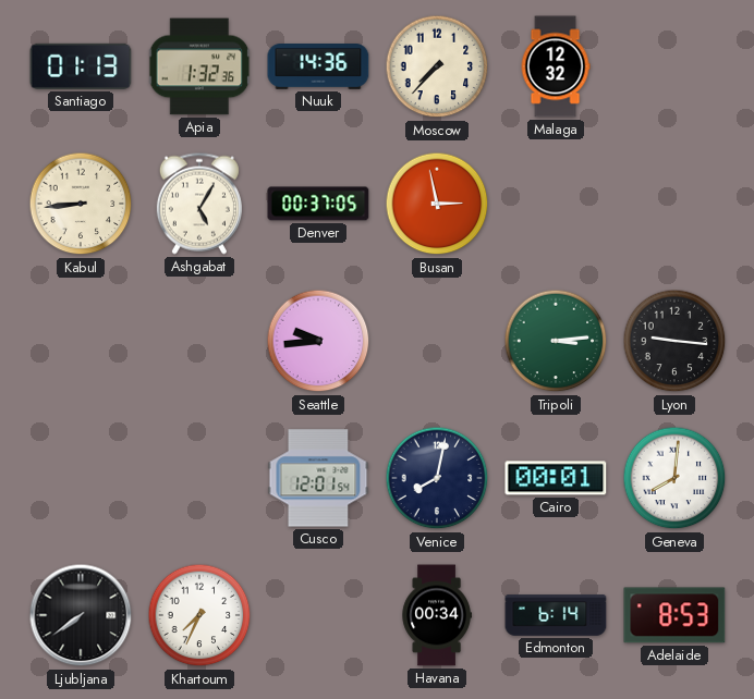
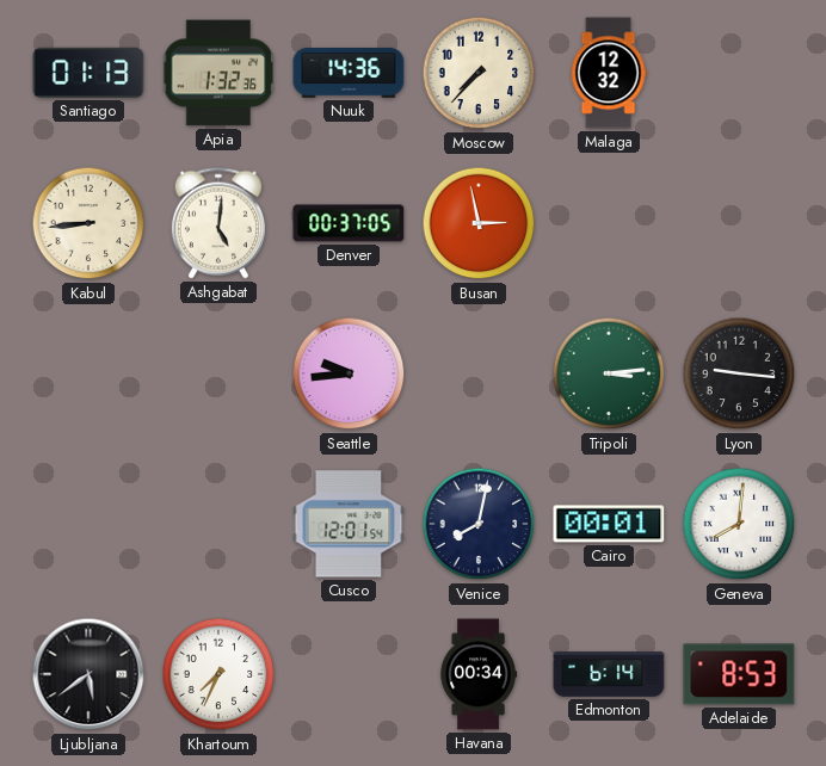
Ashgabat: 5:05 -> 5:01
Ljubljana: 7:39 -> 5:39
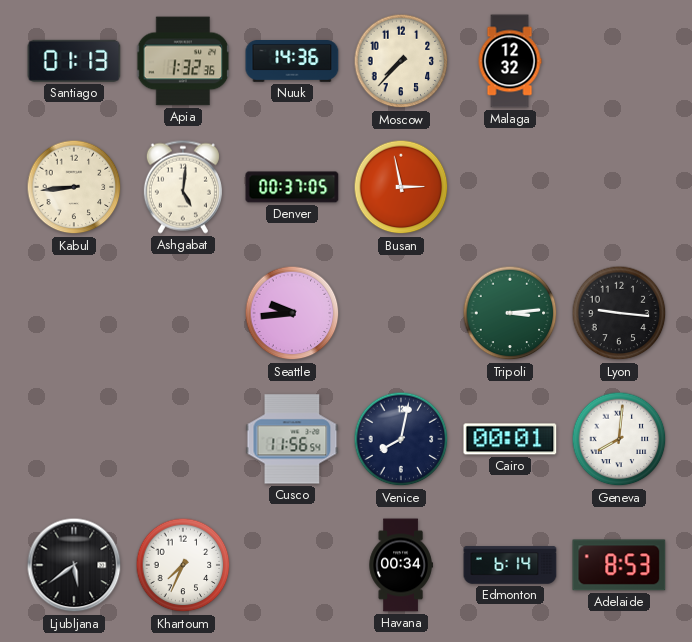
Cusco: 12:01 -> 11:56
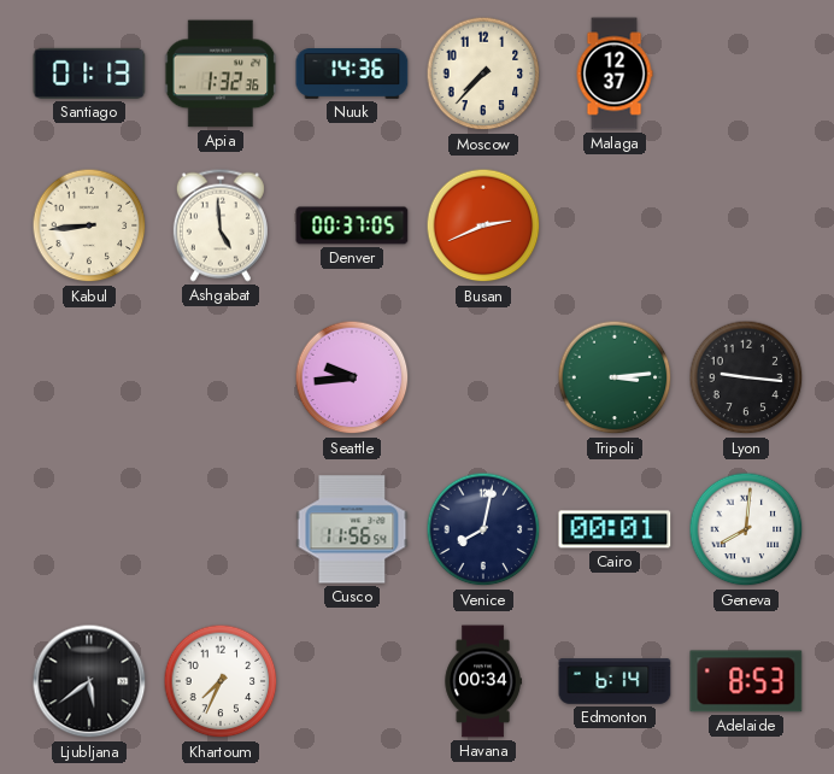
Malaga: 12:32 -> 12:37
Ashgabat: 5:01 -> 4:59
Busan: 2:58 -> 2:41
